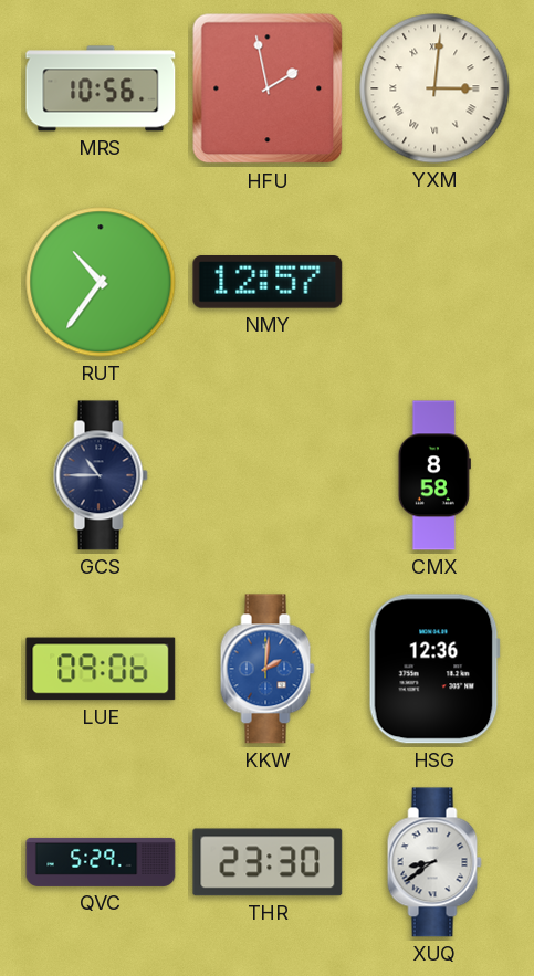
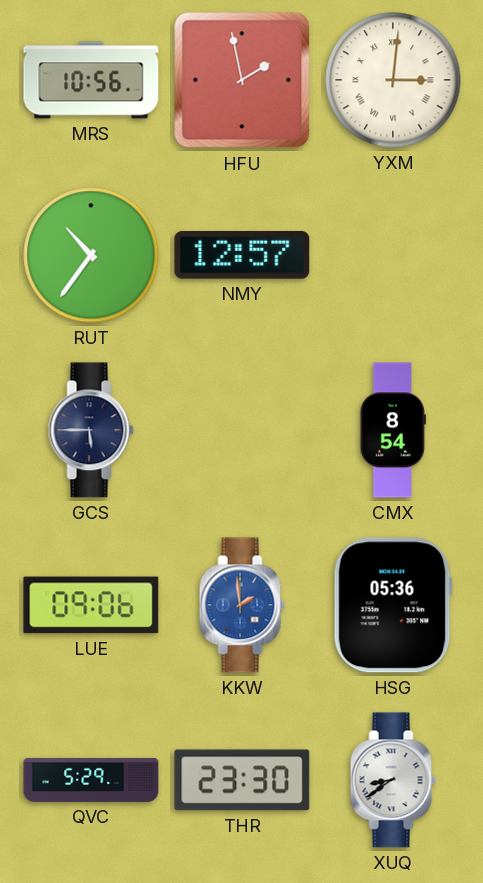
GCS: 10:45 -> 5:45
CMX: 8:58 -> 8:54
KKW: 2:01 -> 1:59
HSG: 12:36 -> 05:36
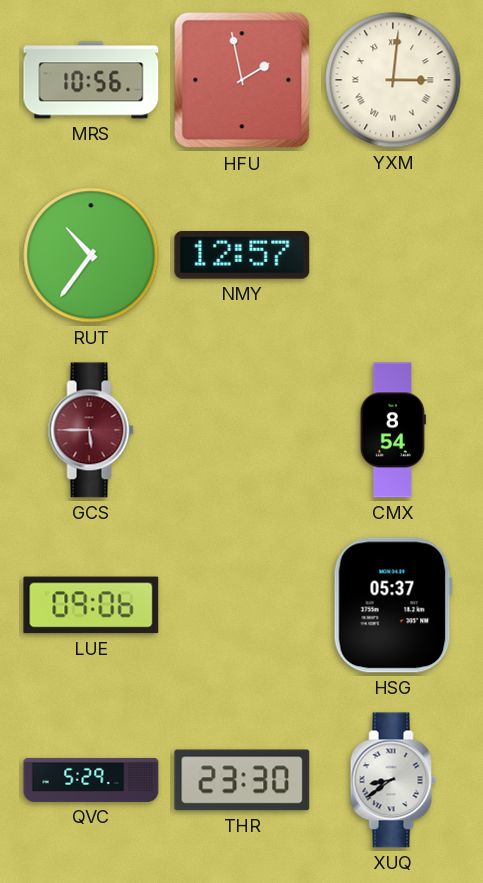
GCS dial: navy -> burgundy
KKW: 1:59 -> none
HSG: 05:36 -> 05:37
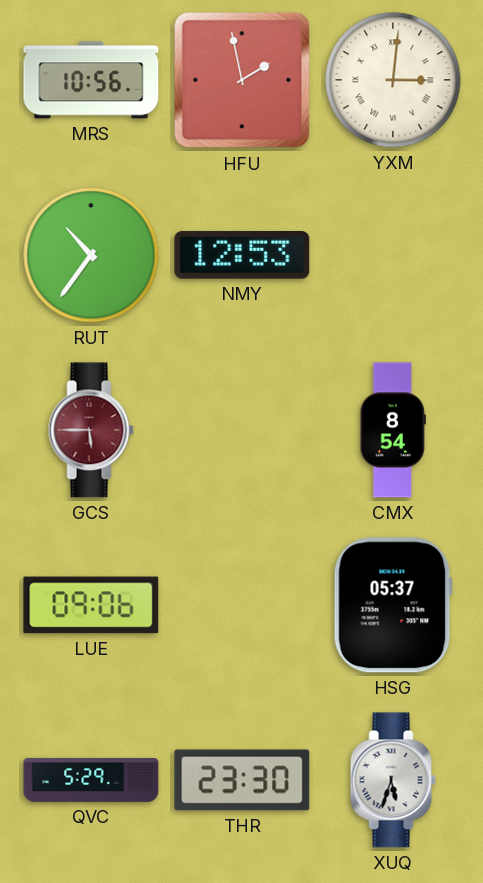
NMY: 12:57 -> 12:53
XUQ: 8:39 -> 5:33
